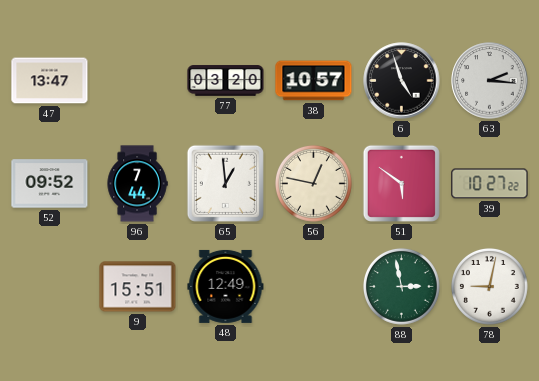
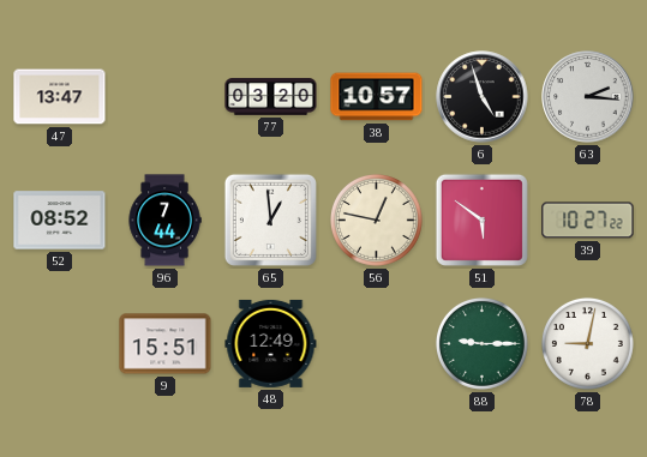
52: 09:52 -> 08:52
88: 2:58 -> 9:15
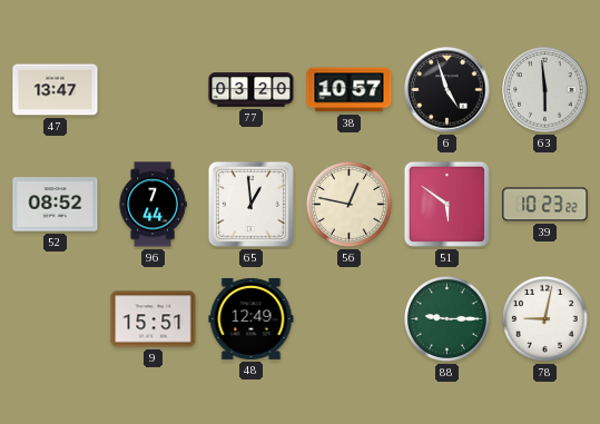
63: 2:16 -> 5:59
39: 10:27 -> 10:23
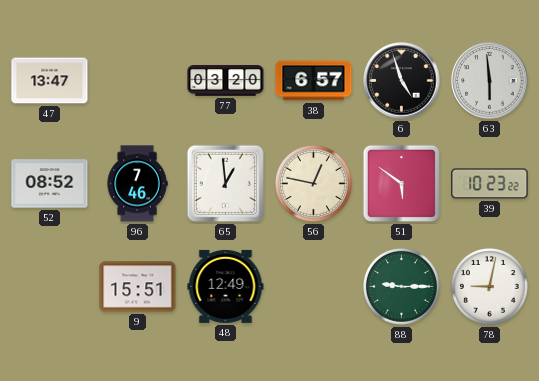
38: 10:57 -> 6:57
96: 7:44 -> 7:46
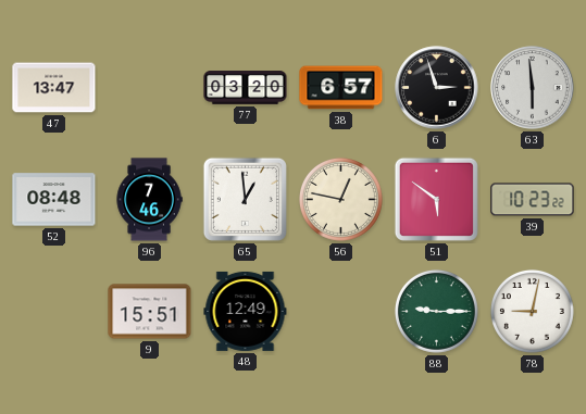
6: 4:57 -> 2:57
52: 08:52 -> 08:48
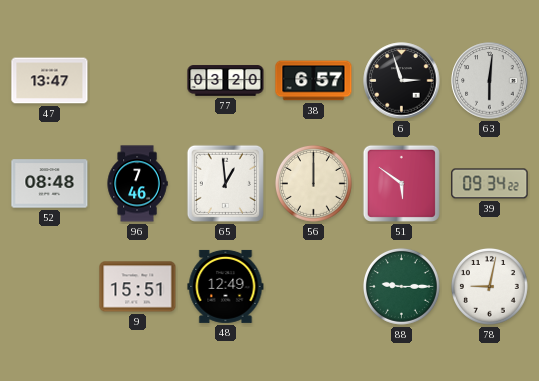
63: 5:59 -> 6:01
56: 12:47 -> 12:00
39: 10:23 -> 09:34
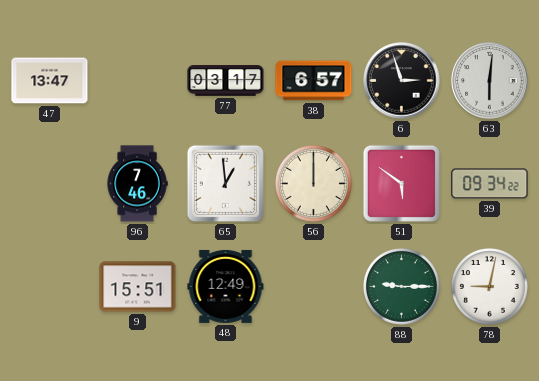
77: 03:20 -> 03:17
52: 08:48 -> none
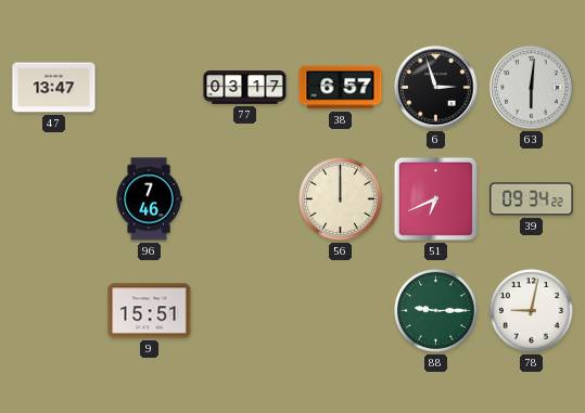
65: 12:59 -> none
51: 5:51 -> 6:41
48: 12:49 -> none
